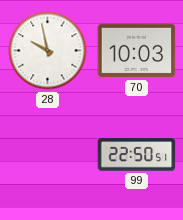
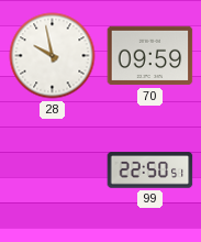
70: 10:03 -> 09:59
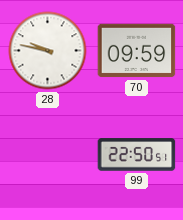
28: 9:58 -> 9:47
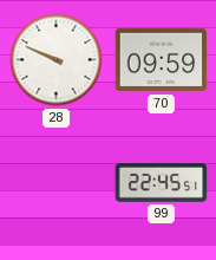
28: 9:47 -> 9:49
99: 22:50 -> 22:45
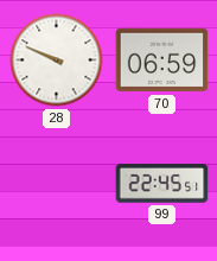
70: 09:59 -> 06:59
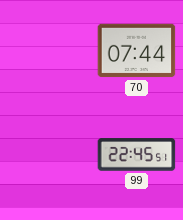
28: 9:49 -> none
70: 06:59 -> 07:44
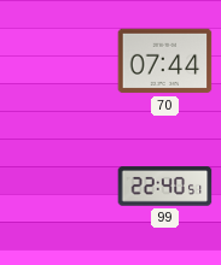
99: 22:45 -> 22:40
